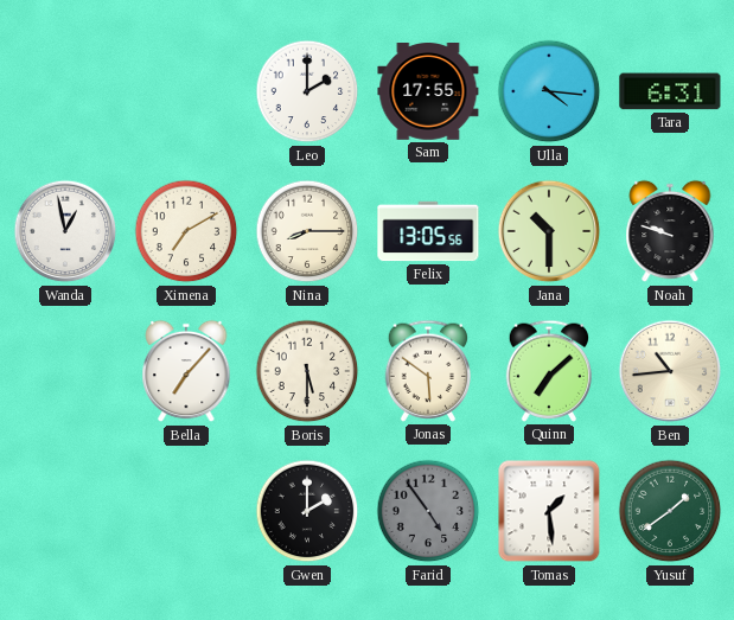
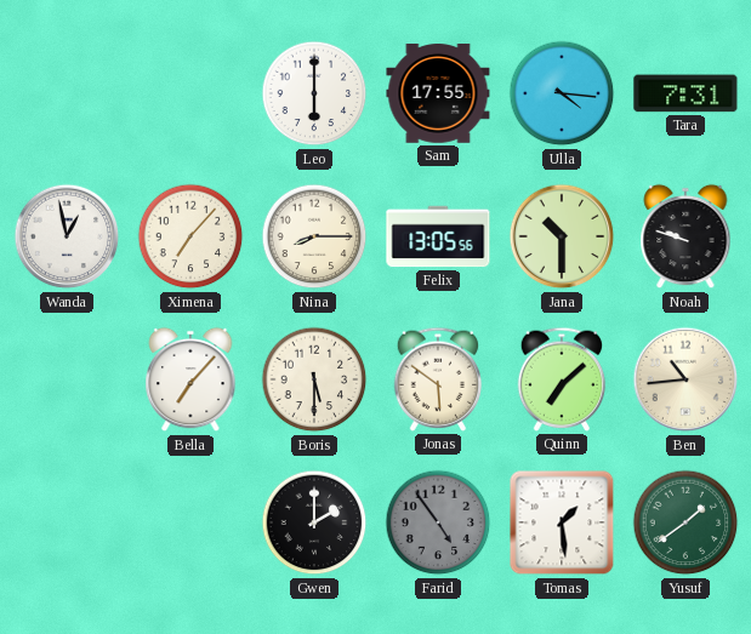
Leo: 2:00 -> 6:00
Tara: 6:31 -> 7:31
Ximena: 7:10 -> 7:07
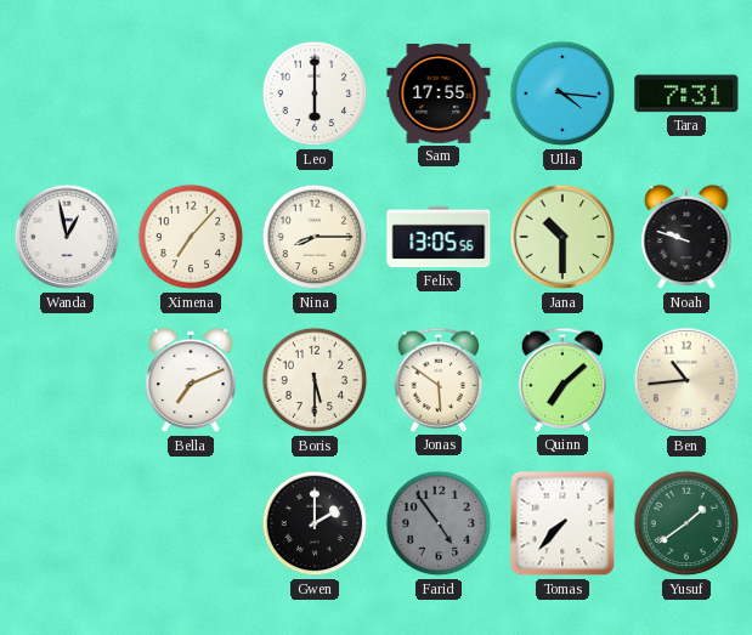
Bella: 7:07 -> 7:11
Tomas: 1:29 -> 7:37
